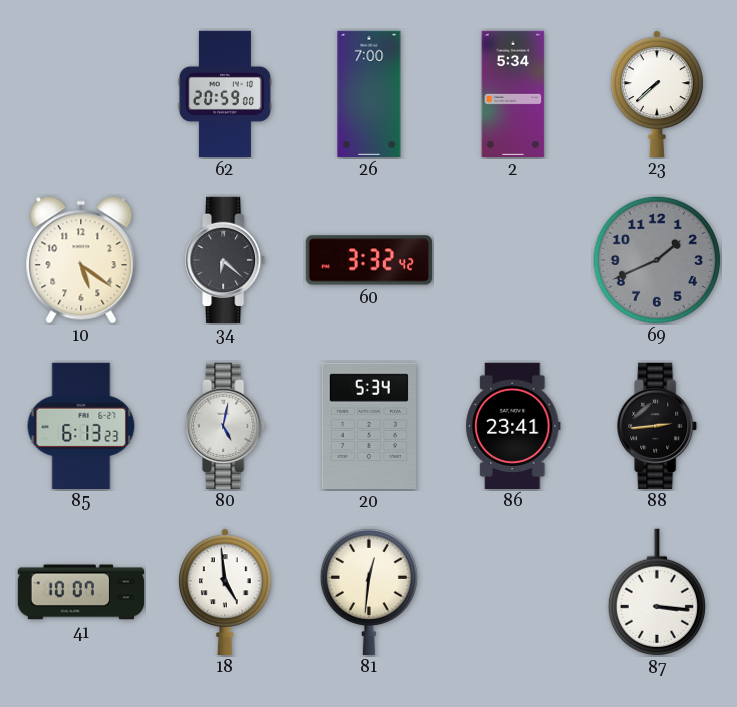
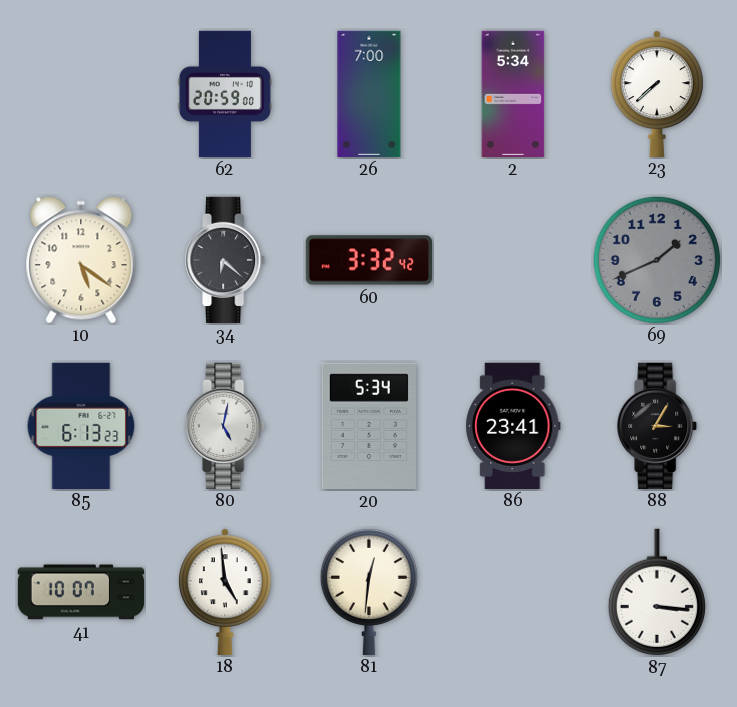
88: 2:44 -> 3:05
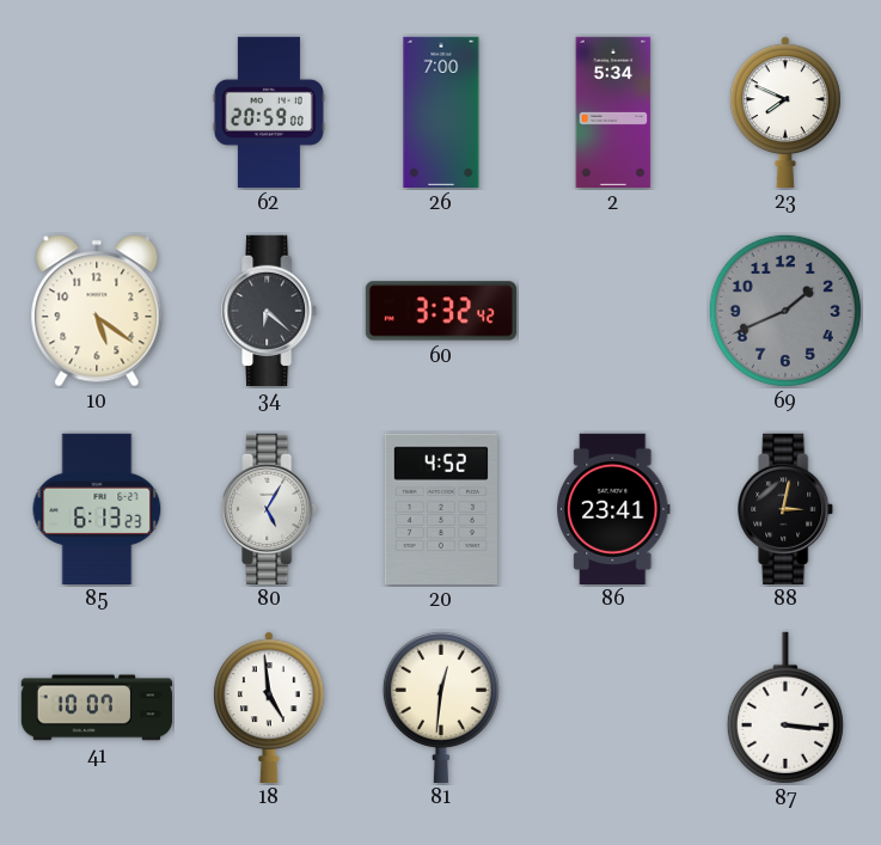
23: 7:38 -> 7:49
80: 5:02 -> 5:05
20: 5:34 -> 4:52
88: 3:05 -> 3:02
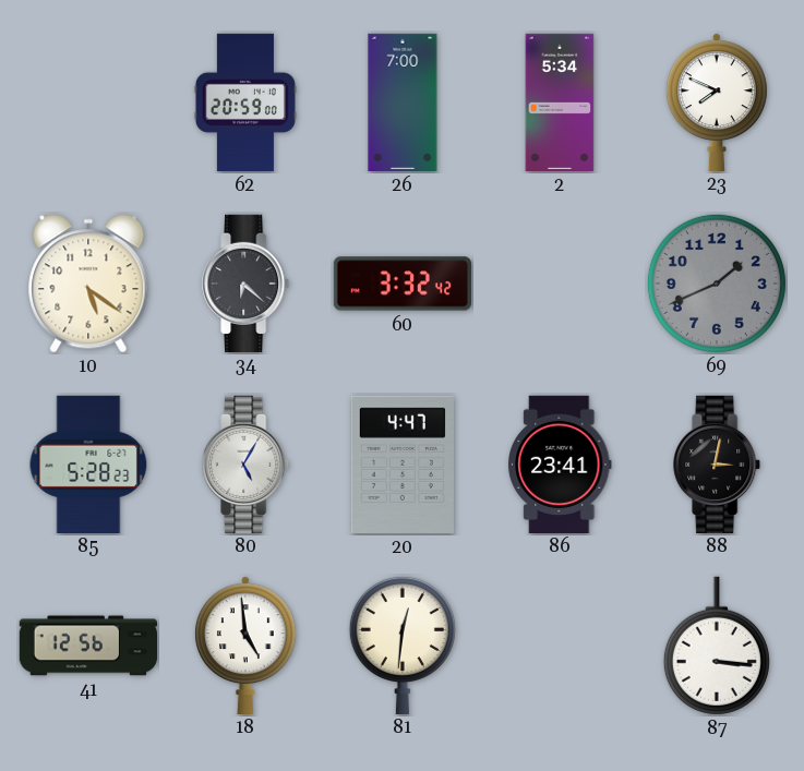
85: 6:13 -> 5:28
20: 4:52 -> 4:47
41: 10:07 -> 12:56
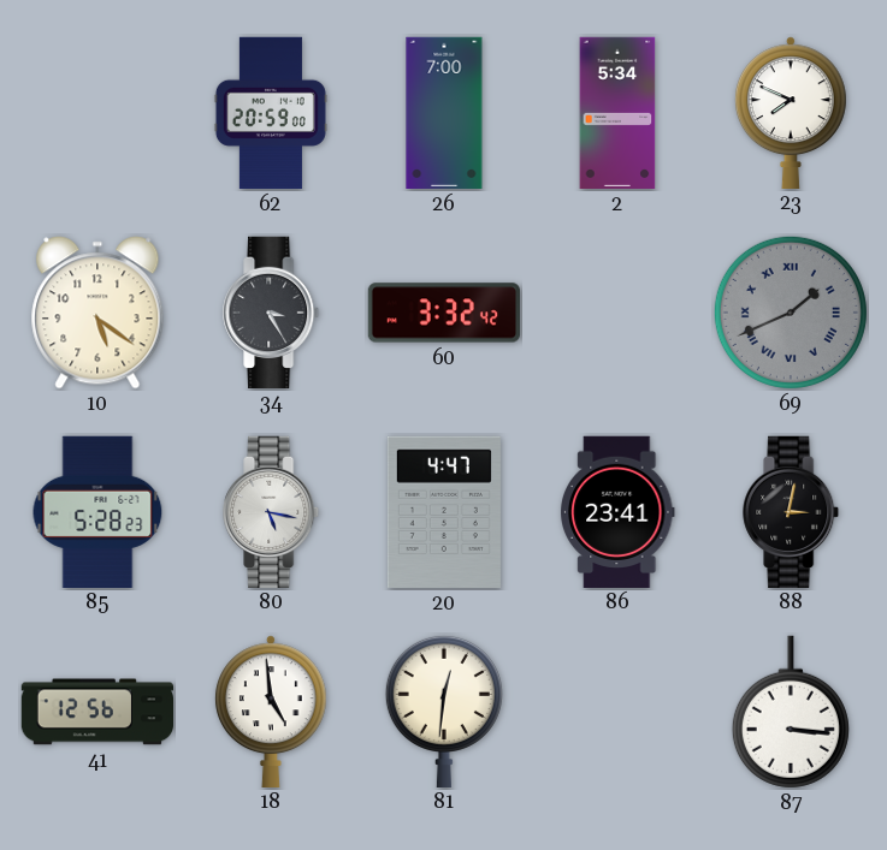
34: 6:22 -> 3:25
69 numerals: Arabic -> Roman
80: 5:05 -> 5:17
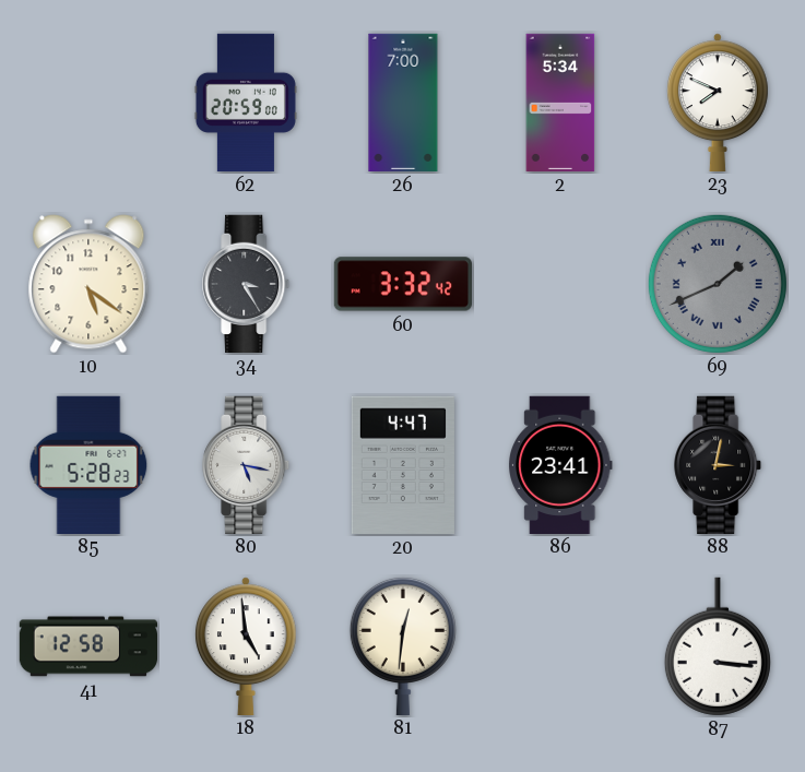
41: 12:56 -> 12:58
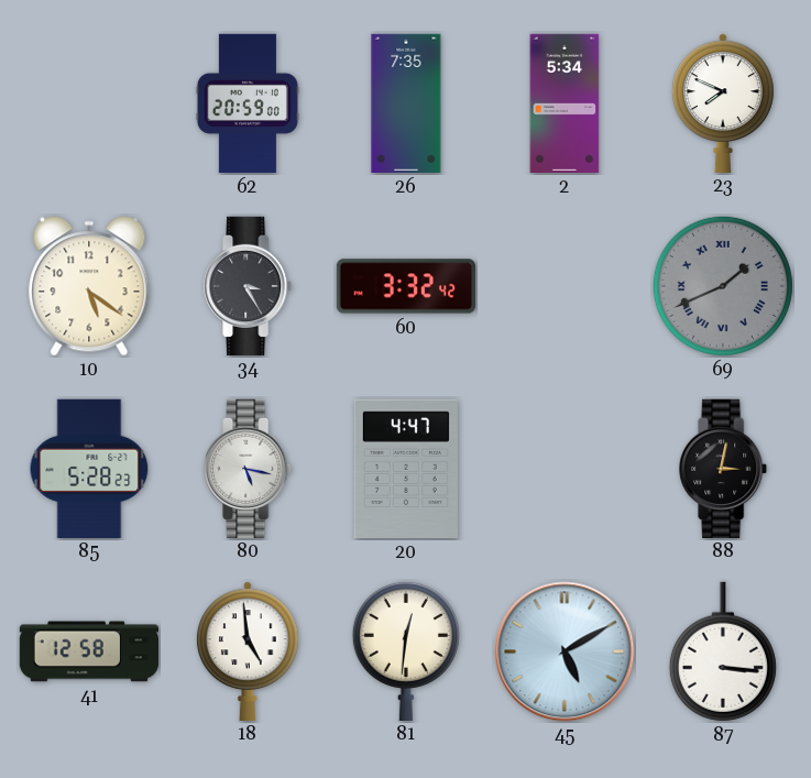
26: 7:00 -> 7:35
86: 23:41 -> none
45: none -> 5:10
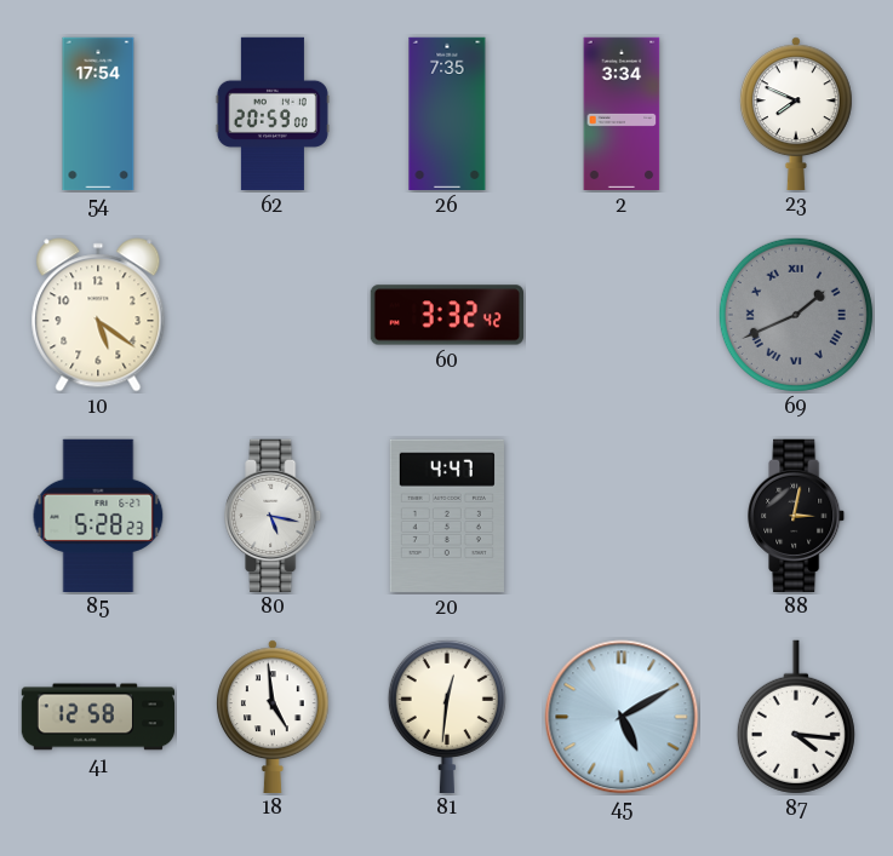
54: none -> 17:54
2: 5:34 -> 3:34
34: 3:25 -> none
87: 3:16 -> 4:16
